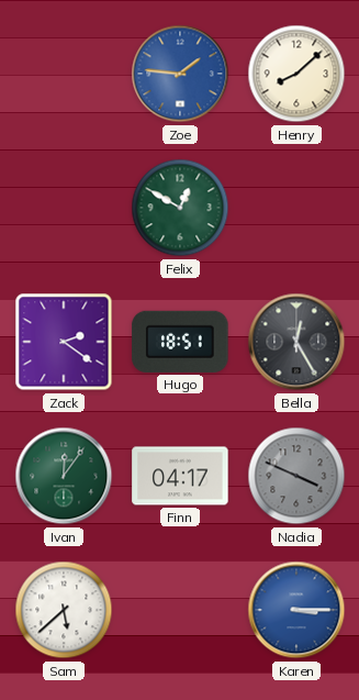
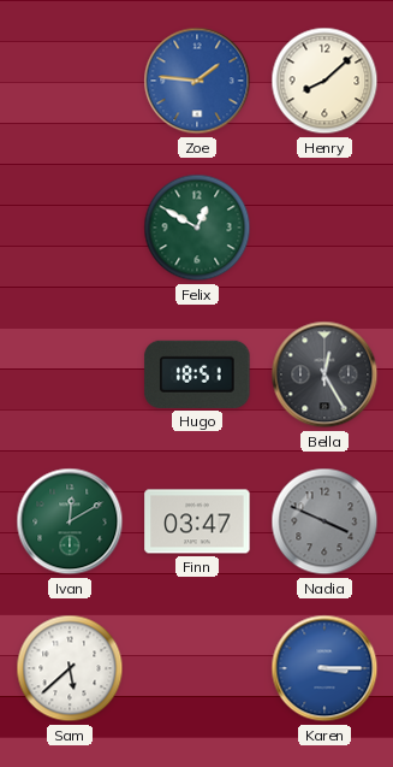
Zack: 2:21 -> none
Ivan: 12:06 -> 12:10
Finn: 04:17 -> 03:47
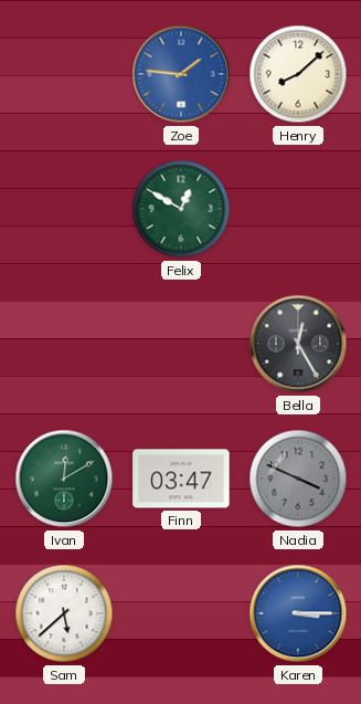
Hugo: 18:51 -> none
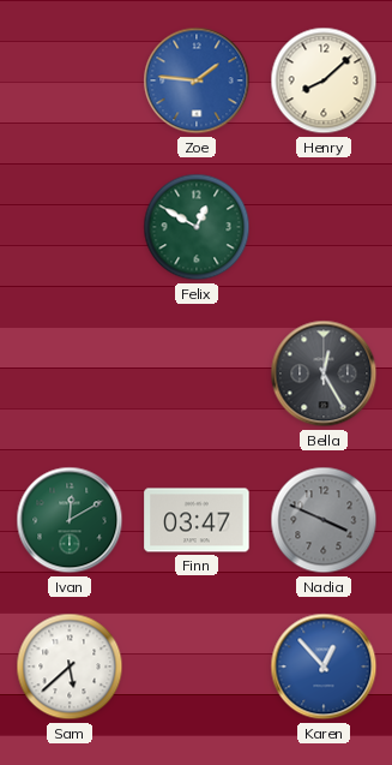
Karen: 3:15 -> 12:53
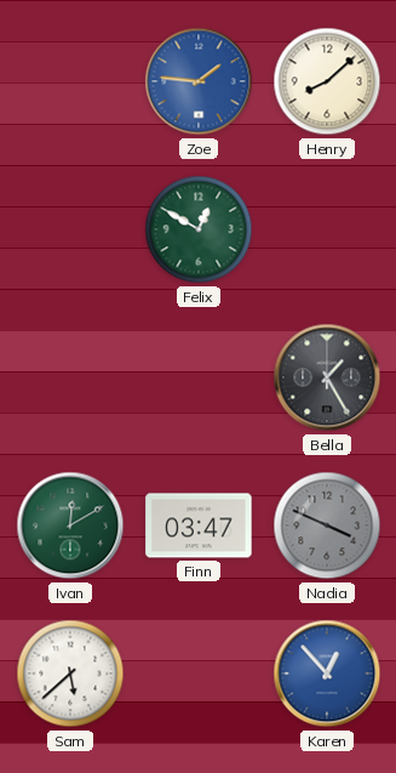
Bella: 12:25 -> 1:25
